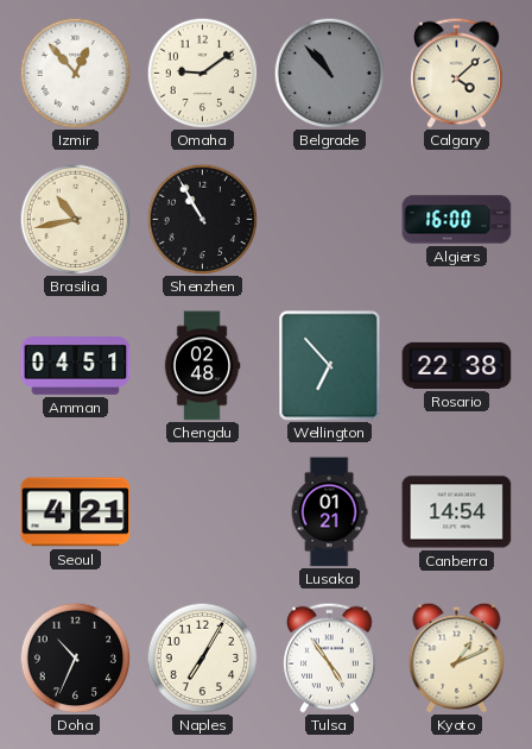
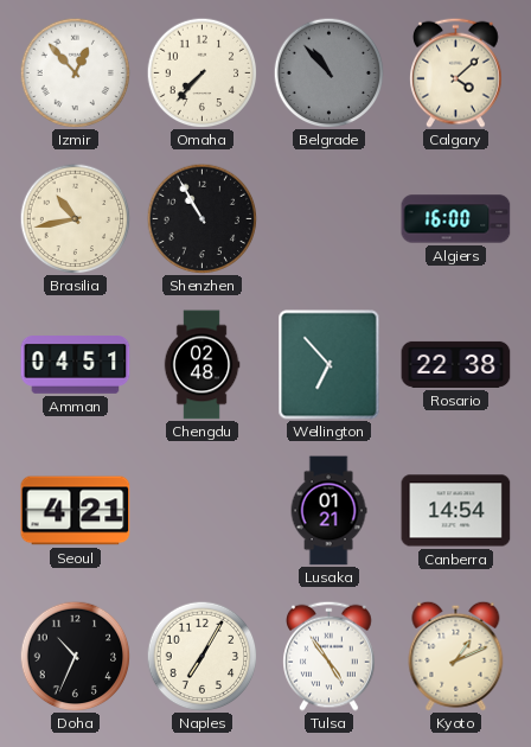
Omaha: 9:09 -> 7:37
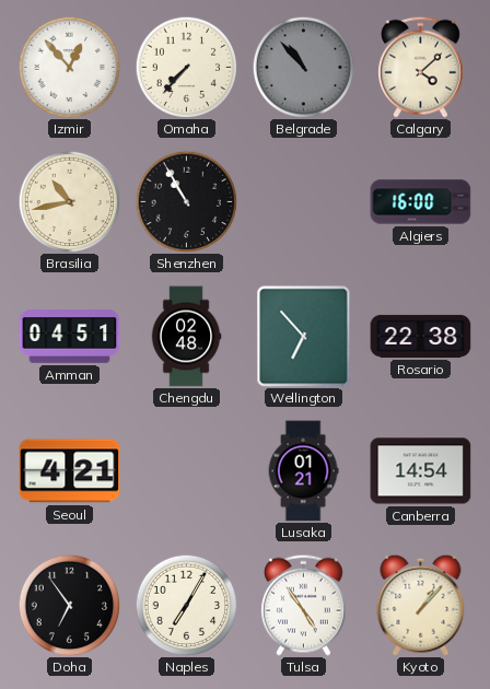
Doha: 10:34 -> 6:54
Kyoto: 1:11 -> 1:07
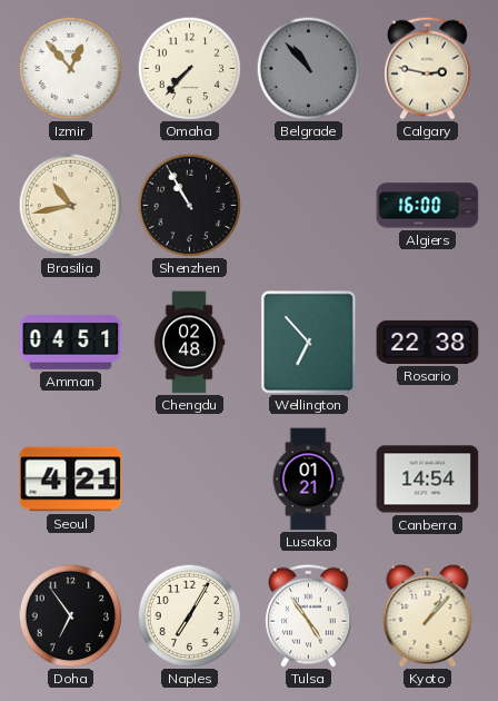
Calgary: 4:08 -> 2:47
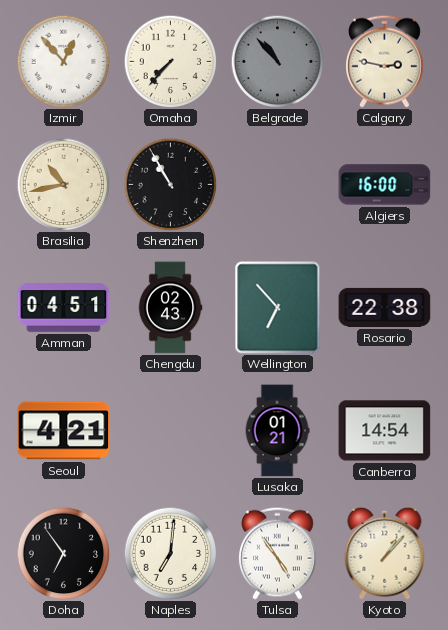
Chengdu: 02:48 -> 02:43
Naples: 7:05 -> 7:01
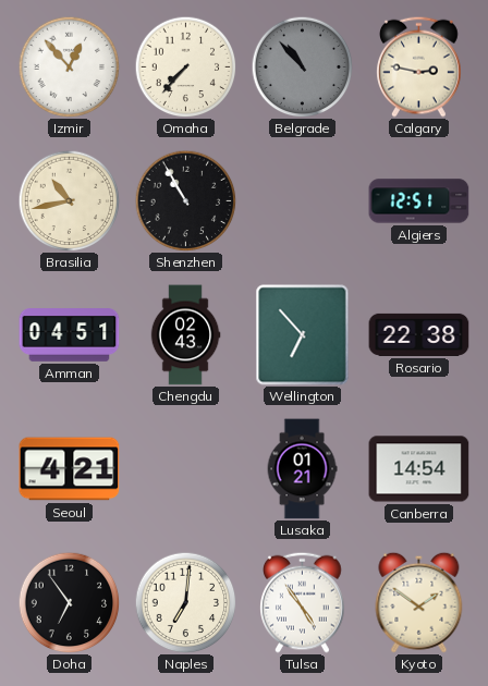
Algiers: 16:00 -> 12:51
Kyoto: 1:07 -> 1:51
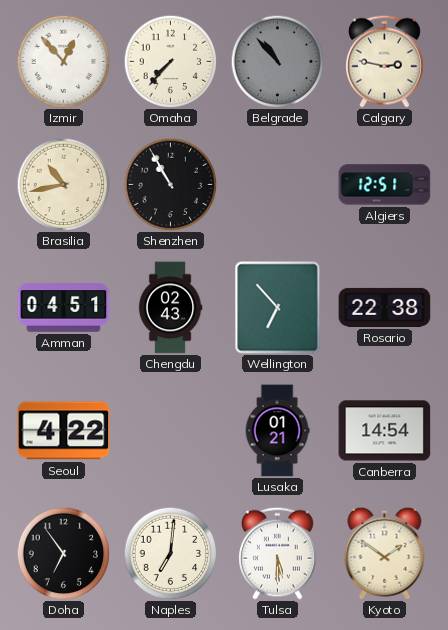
Seoul: 4:21 -> 4:22
Tulsa: 4:54 -> 5:30
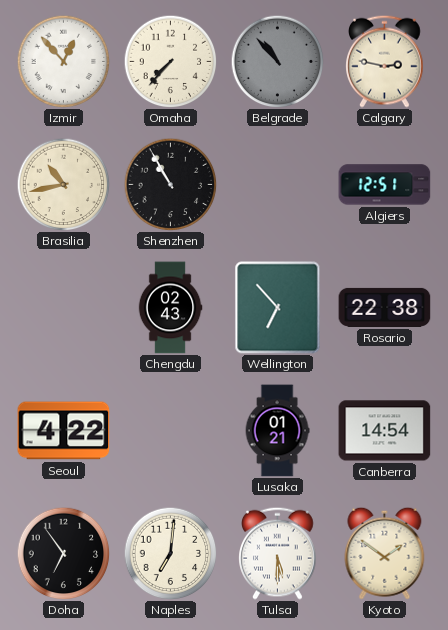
Amman: 04:51 -> none
